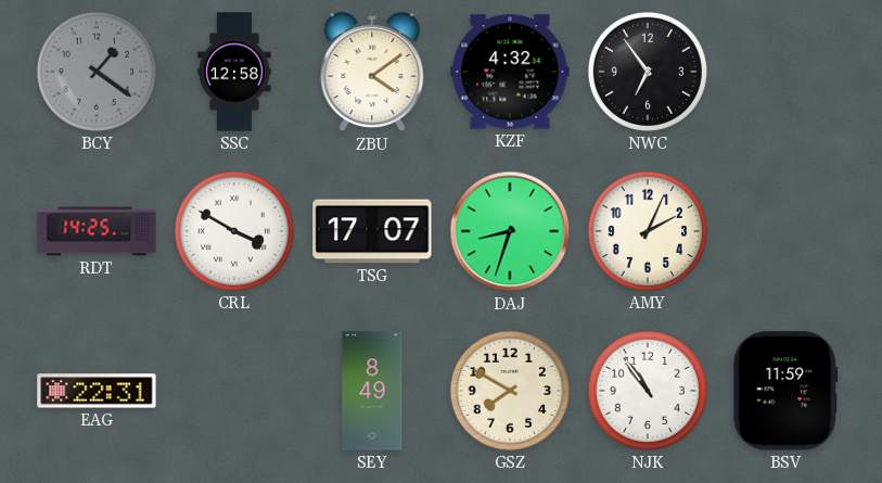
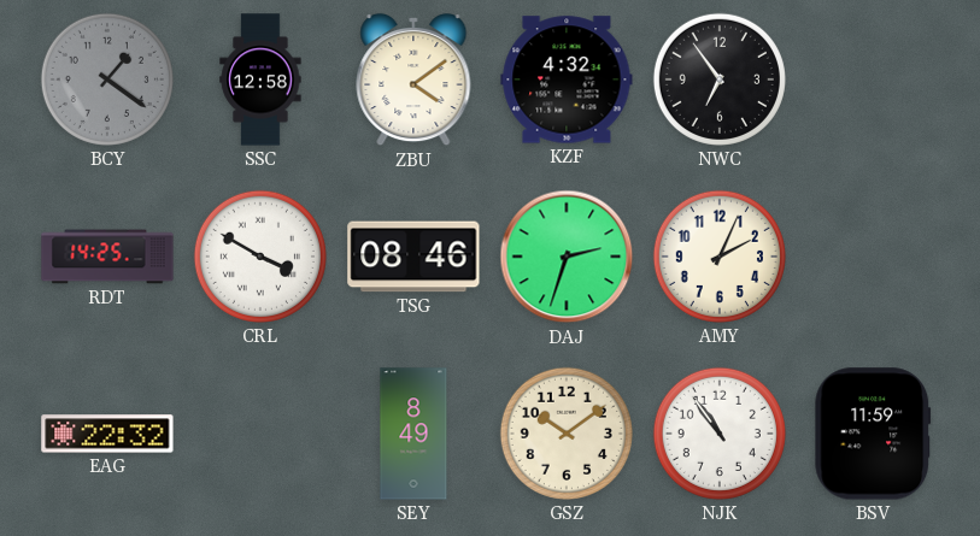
TSG: 17:07 -> 08:46
DAJ: 8:33 -> 2:33
EAG: 22:31 -> 22:32
GSZ: 7:50 -> 10:09
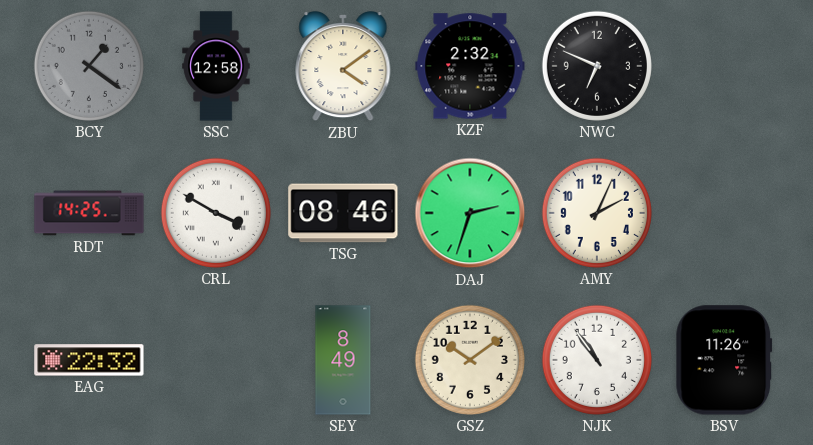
KZF: 4:32 -> 2:32
NWC: 6:54 -> 6:49
BSV: 11:59 -> 11:26
